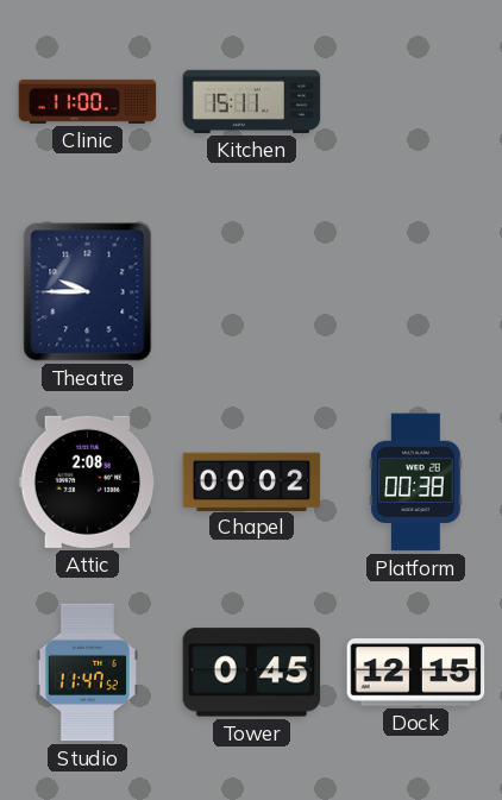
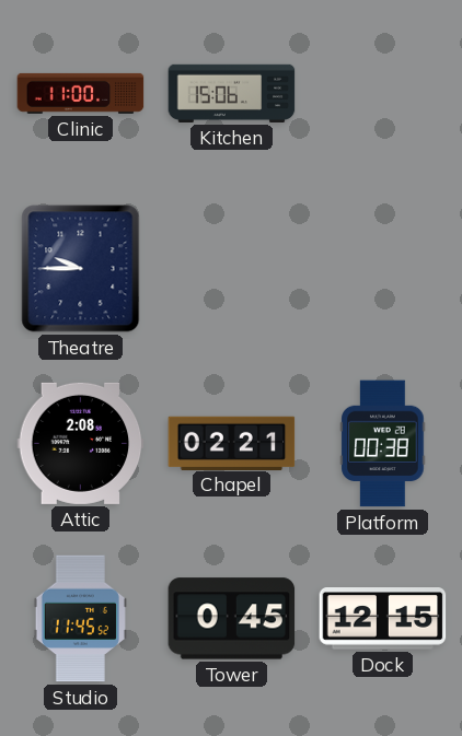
Kitchen: 15:11 -> 15:06
Chapel: 00:02 -> 02:21
Studio: 11:47 -> 11:45
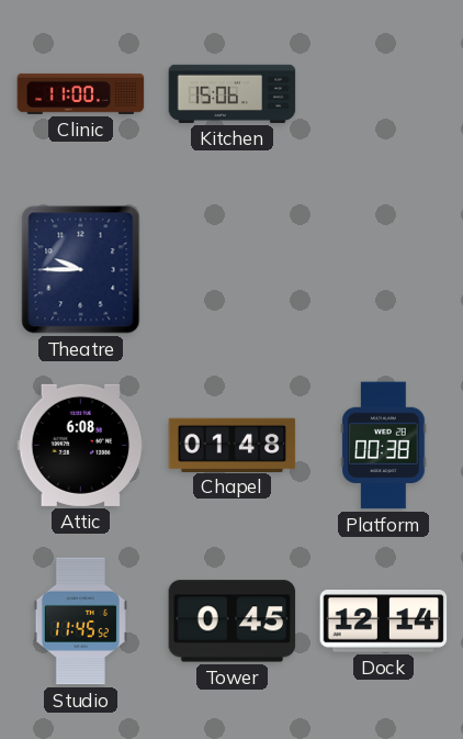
Attic: 2:08 -> 6:08
Chapel: 02:21 -> 01:48
Dock: 12:15 -> 12:14
